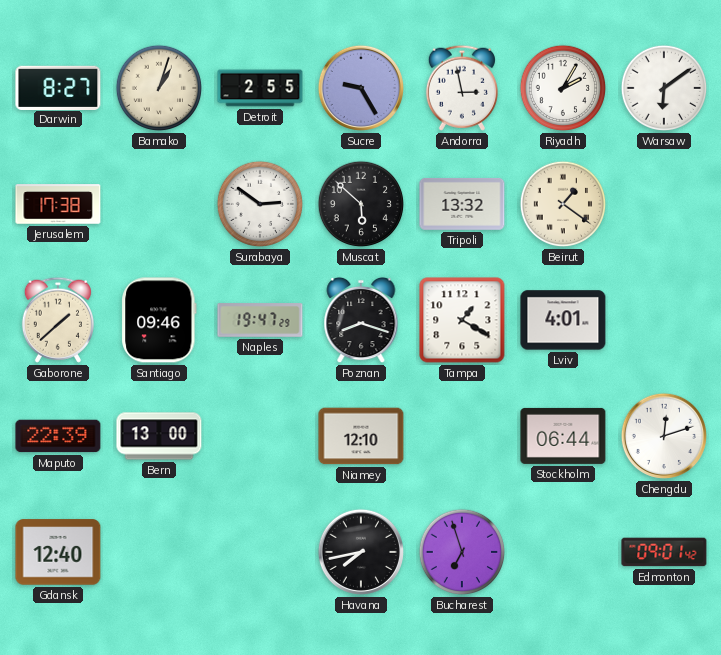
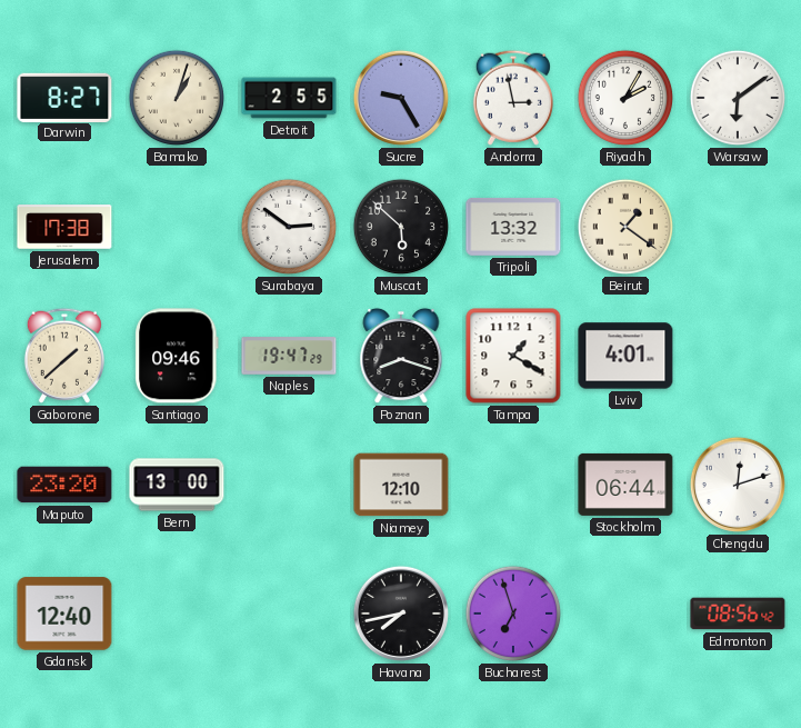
Maputo: 22:39 -> 23:20
Edmonton: 09:01 -> 08:56
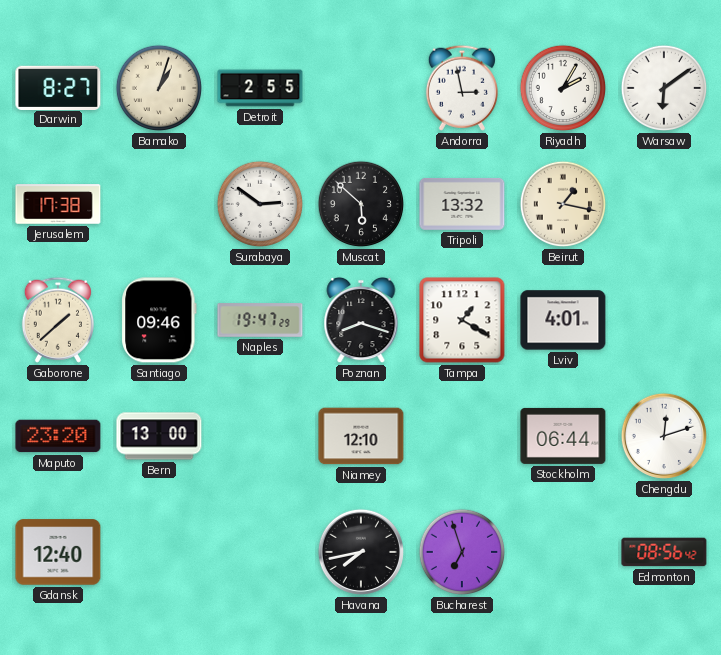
Sucre: 9:25 -> none
Beirut: 1:21 -> 1:17
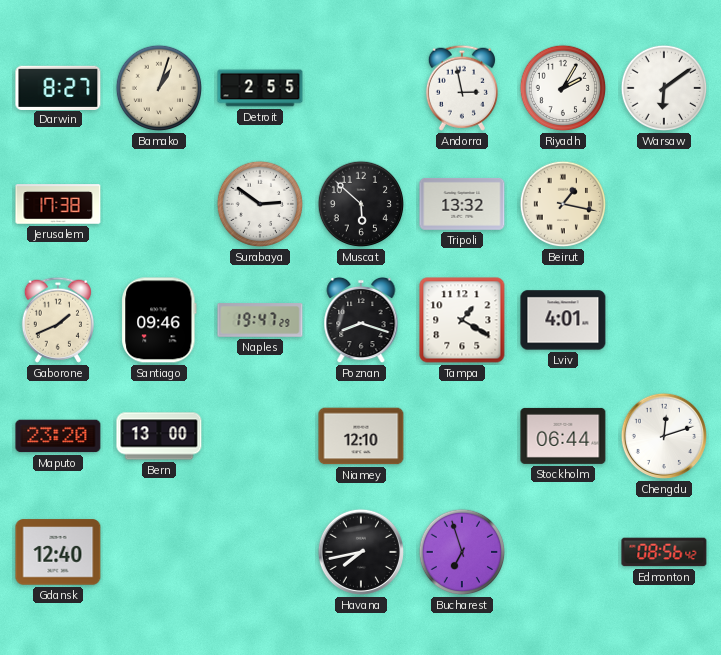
Gaborone: 1:38 -> 1:41
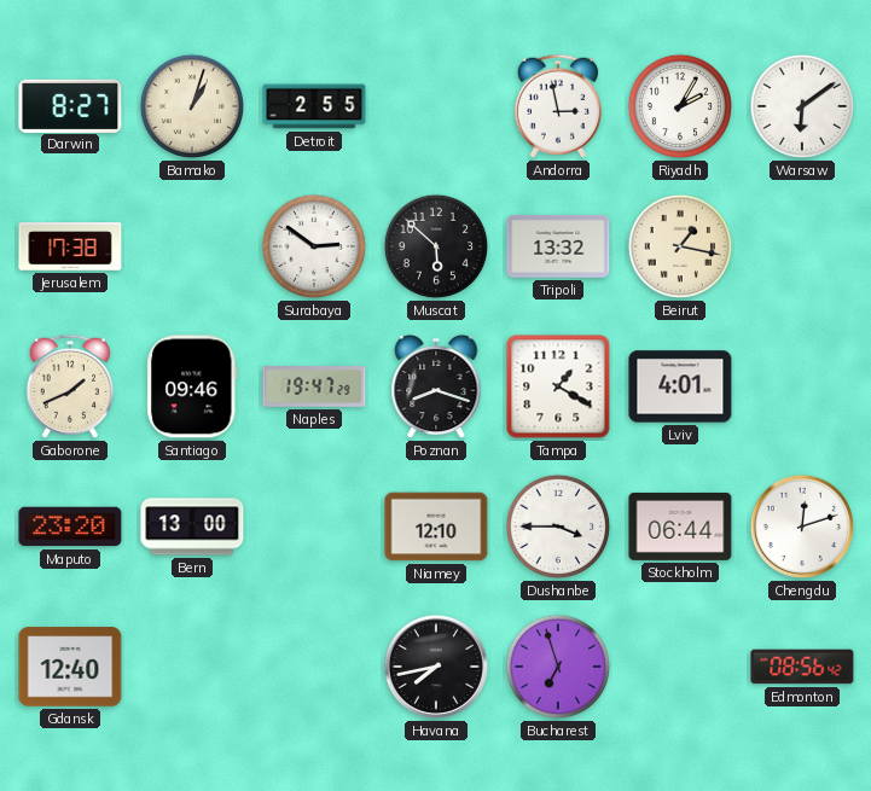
Dushanbe: none -> 3:45
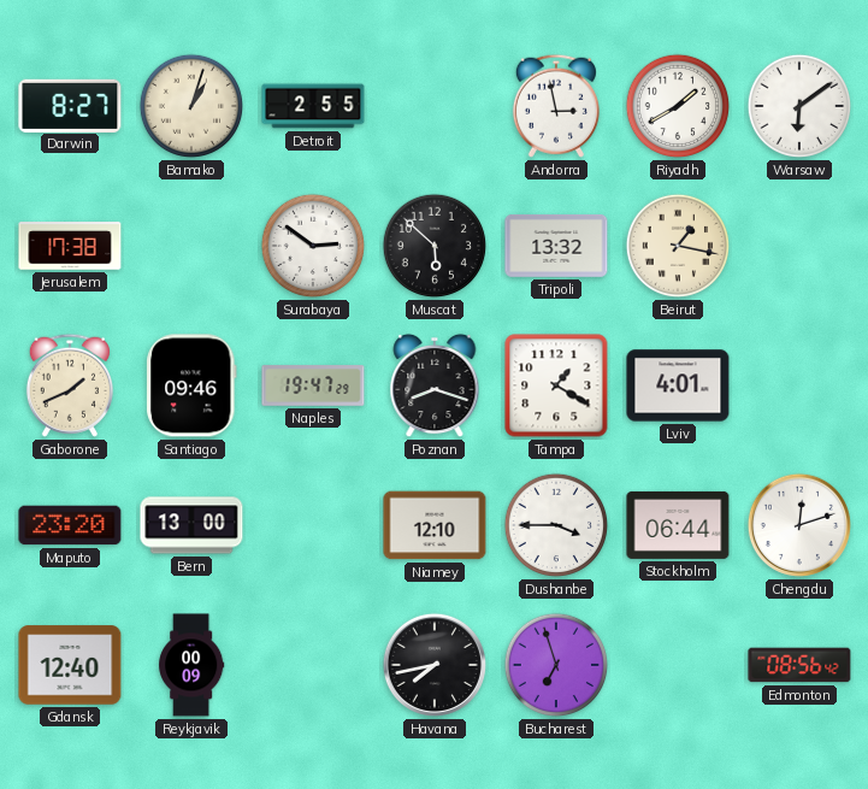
Riyadh: 2:05 -> 1:40
Reykjavik: none -> 00:09
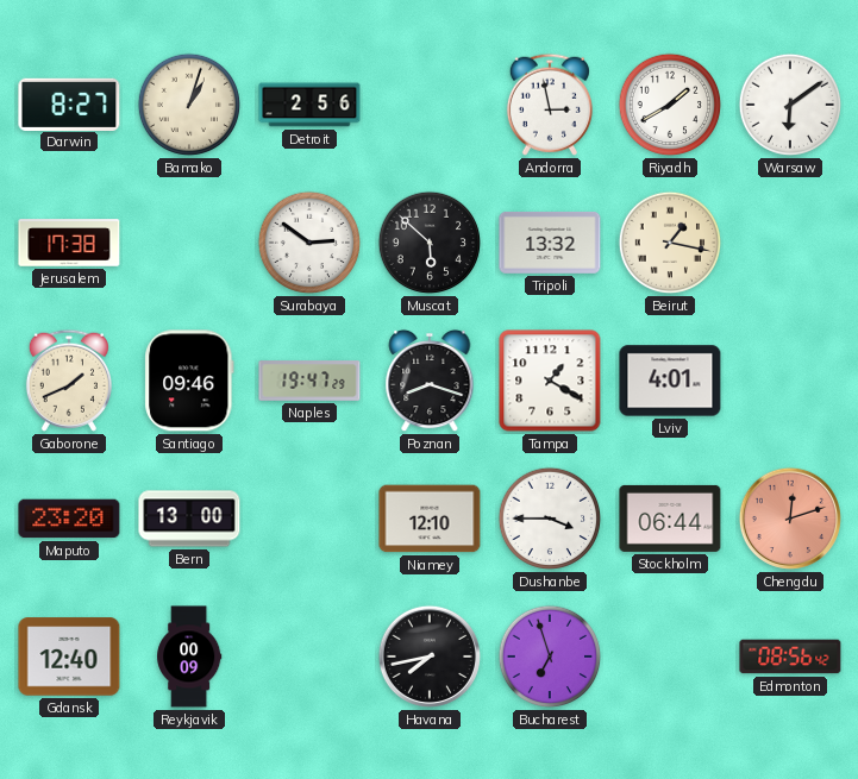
Detroit: 2:55 -> 2:56
Chengdu dial: white -> salmon
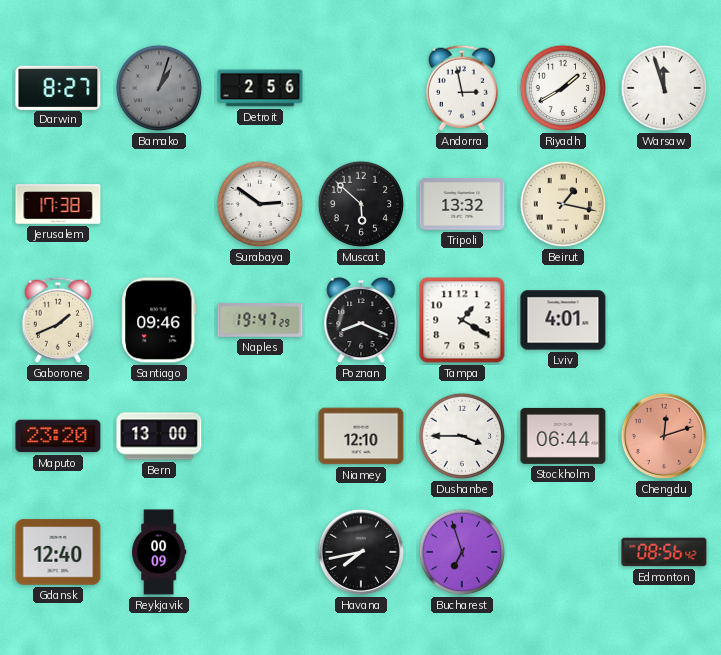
Bamako dial: cream -> grey
Warsaw: 6:09 -> 11:57
Poznan: 8:18 -> 8:19
